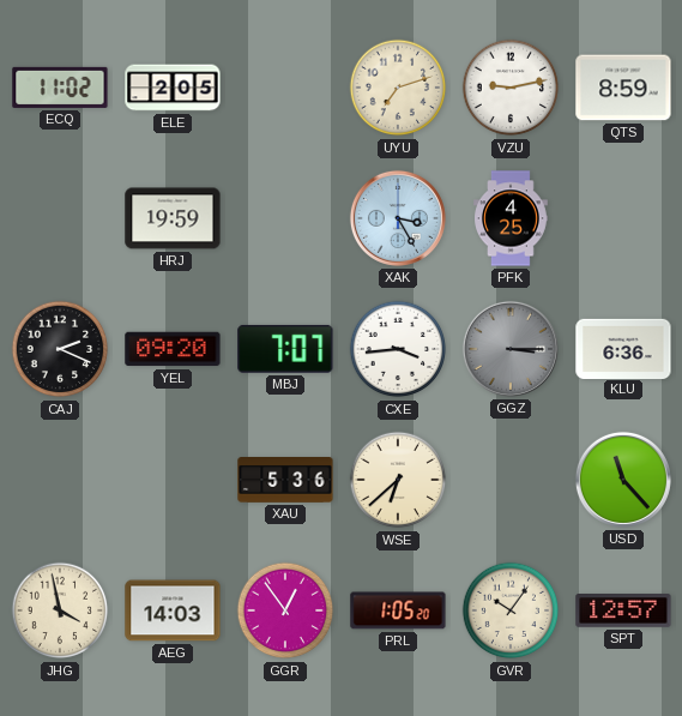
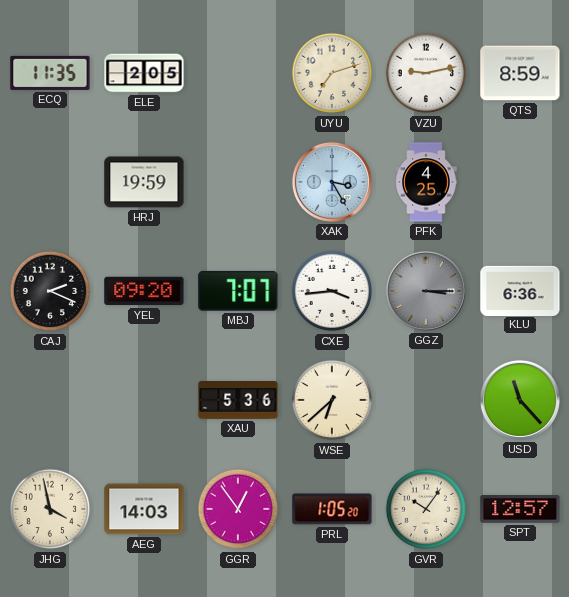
ECQ: 11:02 -> 11:35
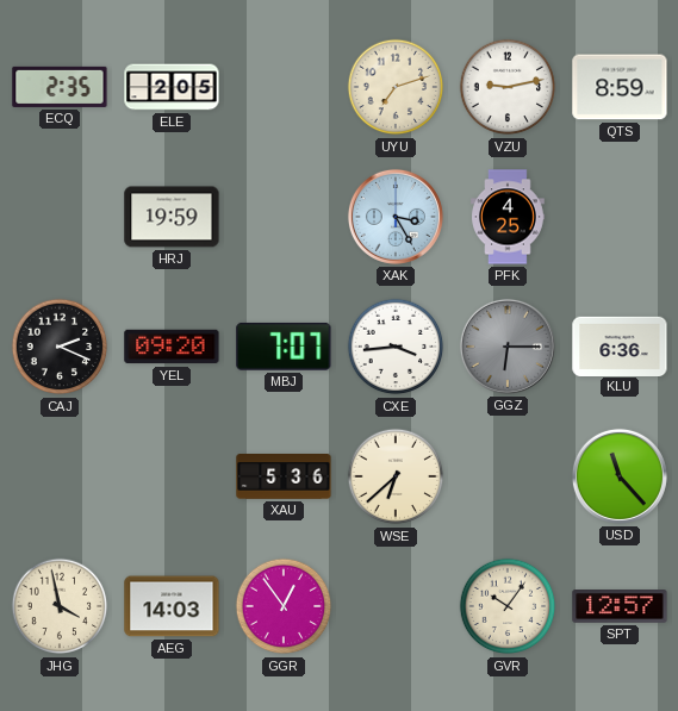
ECQ: 11:35 -> 2:35
GGZ: 3:15 -> 6:15
PRL: 1:05 -> none
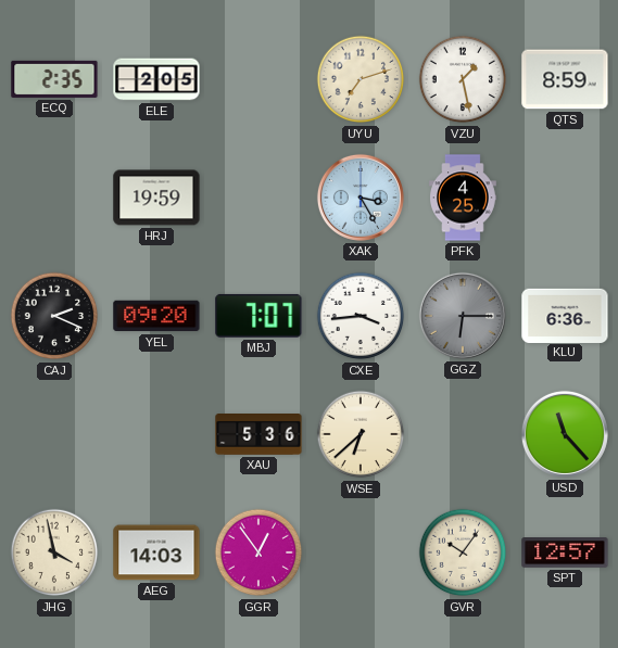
VZU: 9:13 -> 1:28
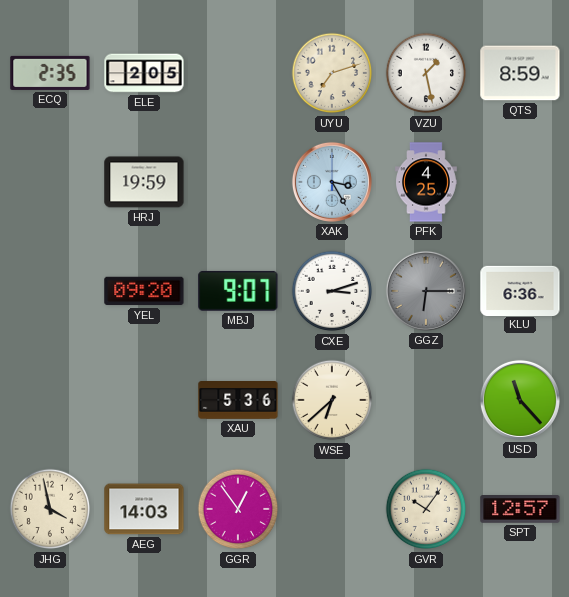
CAJ: 2:19 -> none
MBJ: 7:07 -> 9:07
CXE: 3:44 -> 3:12
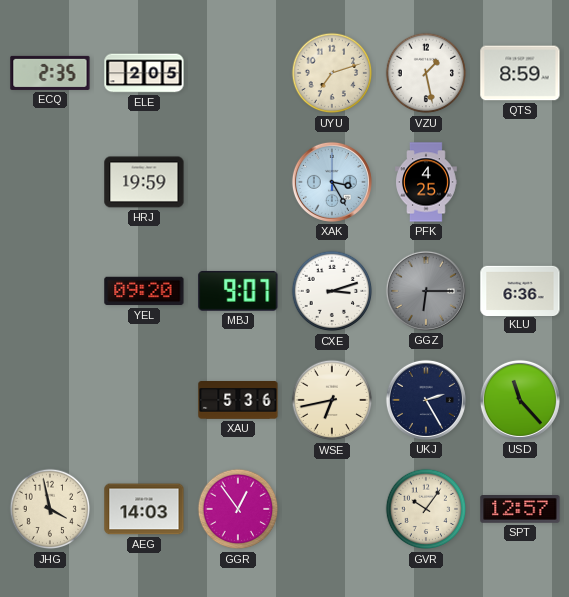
WSE: 6:38 -> 6:43
UKJ: none -> 2:25
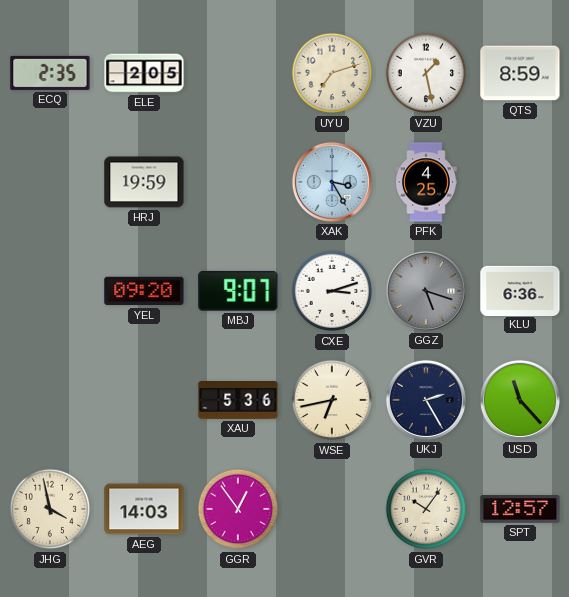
GGZ: 6:15 -> 5:18
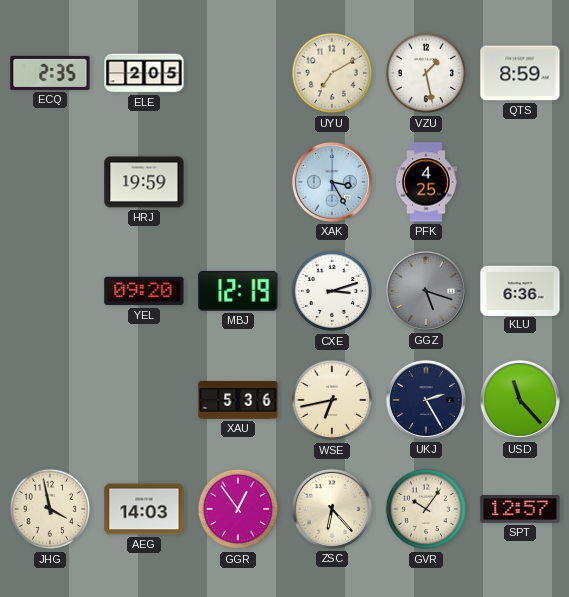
UYU: 7:12 -> 7:10
MBJ: 9:07 -> 12:19
ZSC: none -> 6:23
